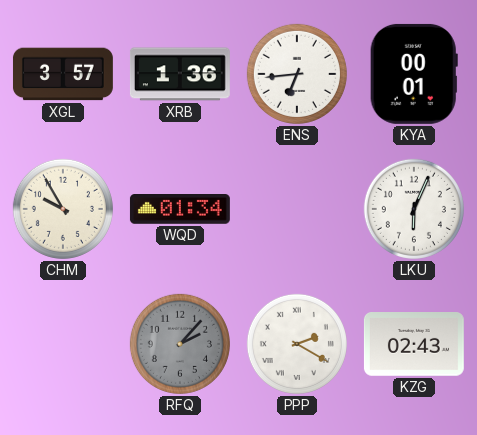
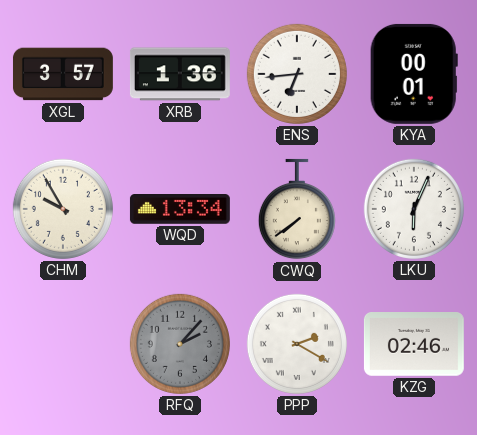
WQD: 01:34 -> 13:34
CWQ: none -> 7:39
KZG: 02:43 -> 02:46
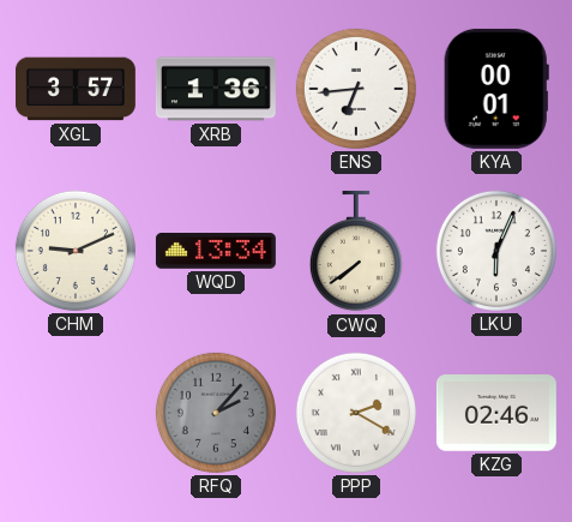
CHM: 9:55 -> 9:11
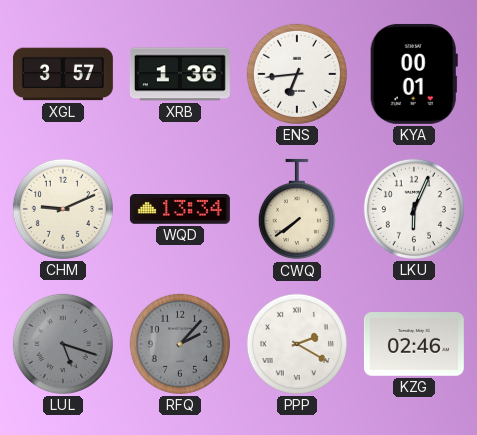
LUL: none -> 5:18
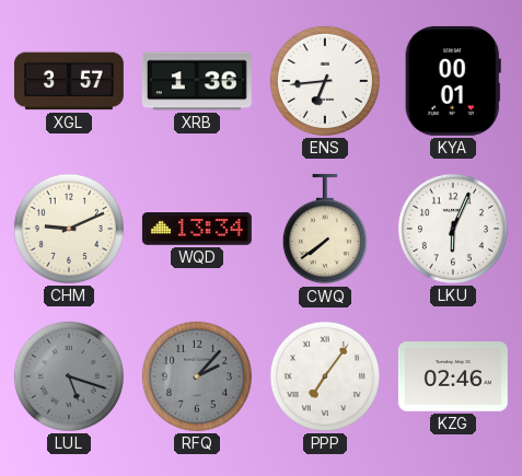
PPP: 2:20 -> 7:06
